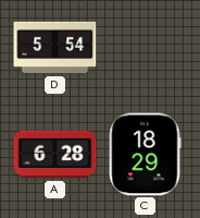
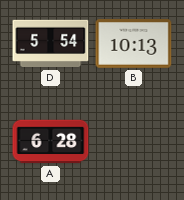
B: none -> 10:13
C: 18:29 -> none
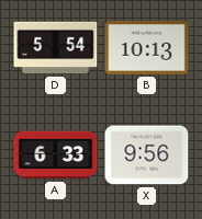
A: 6:28 -> 6:33
X: none -> 9:56
